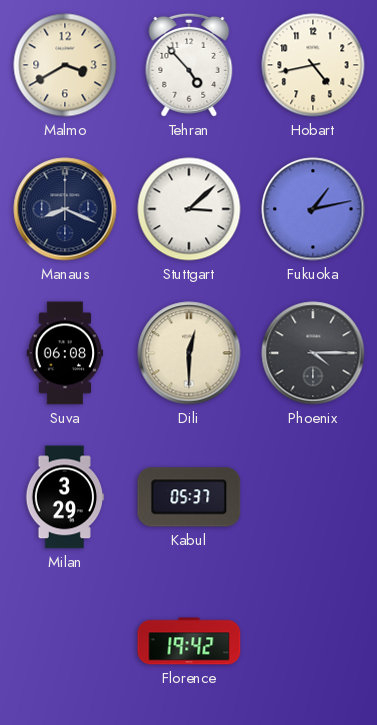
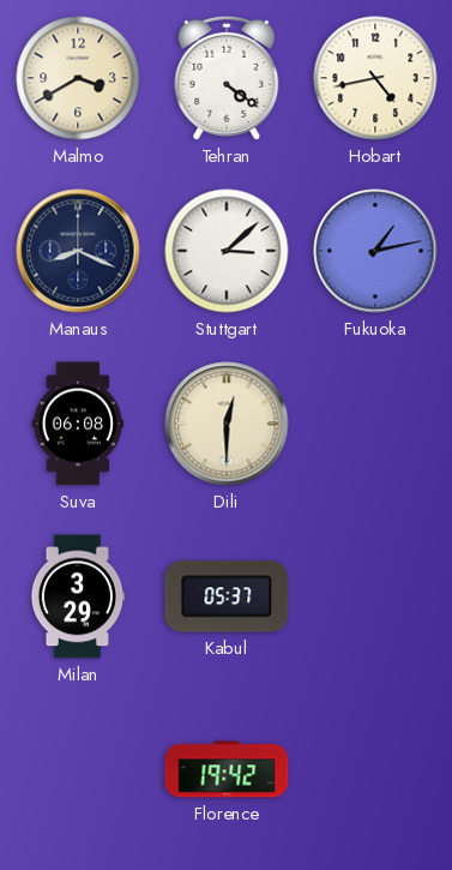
Tehran: 4:53 -> 4:21
Phoenix: 4:15 -> none
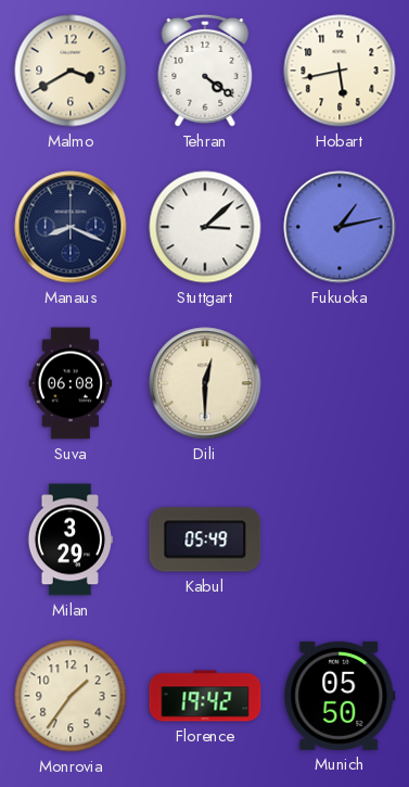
Hobart: 4:43 -> 5:43
Kabul: 05:37 -> 05:49
Monrovia: none -> 1:36
Munich: none -> 05:50
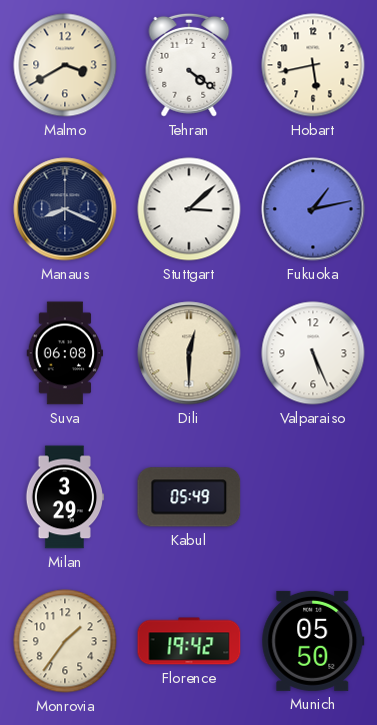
Valparaiso: none -> 5:26
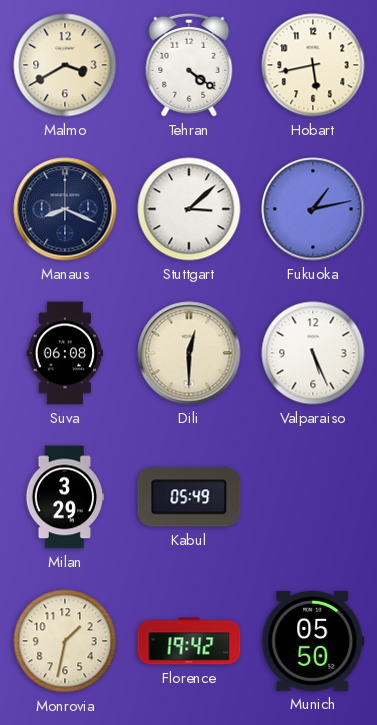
Monrovia: 1:36 -> 1:32
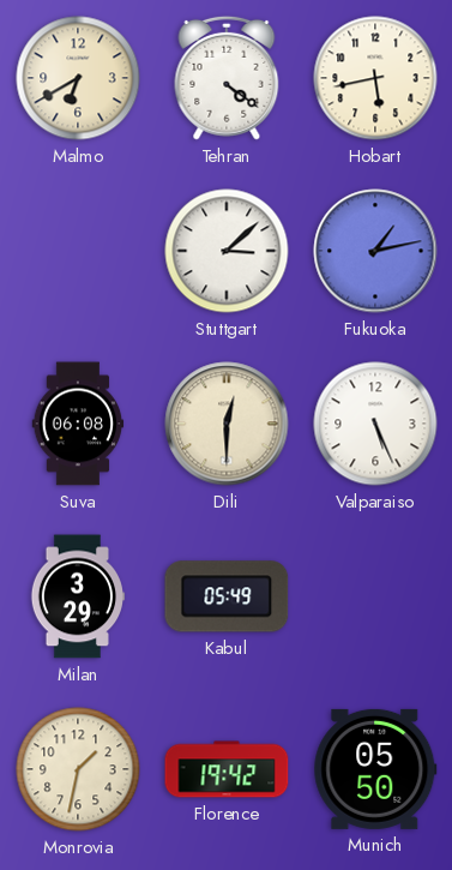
Malmo: 3:40 -> 6:40
Manaus: 8:19 -> none
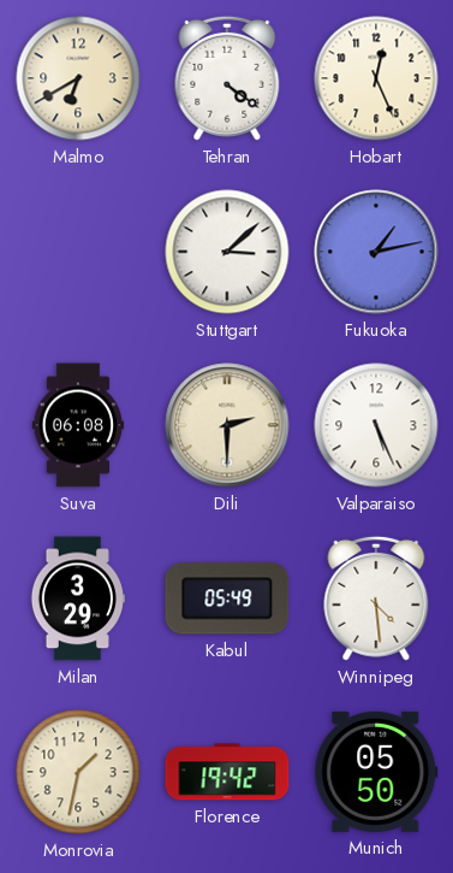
Hobart: 5:43 -> 12:26
Dili: 12:30 -> 2:30
Winnipeg: none -> 4:29
